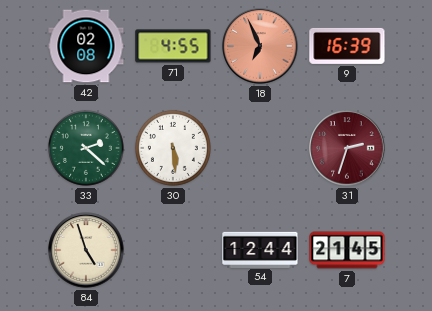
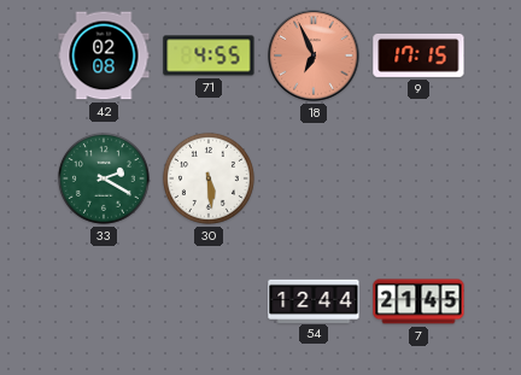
9: 16:39 -> 17:15
33: 2:22 -> 2:20
31: 2:33 -> none
84: 4:57 -> none
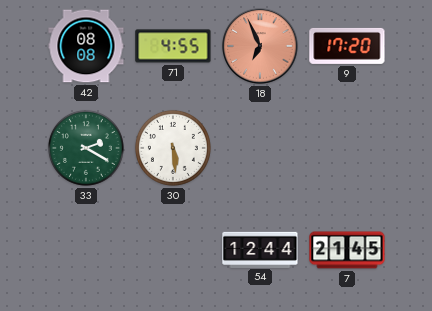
42: 02:08 -> 08:08
9: 17:15 -> 17:20
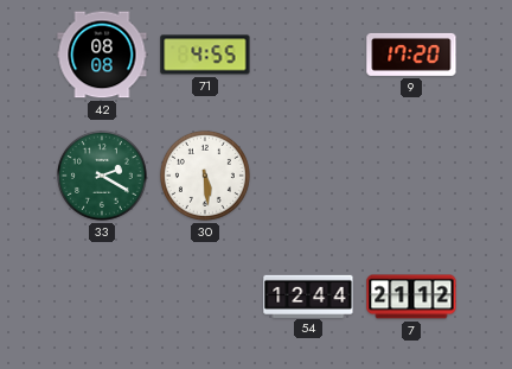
18: 6:56 -> none
7: 21:45 -> 21:12
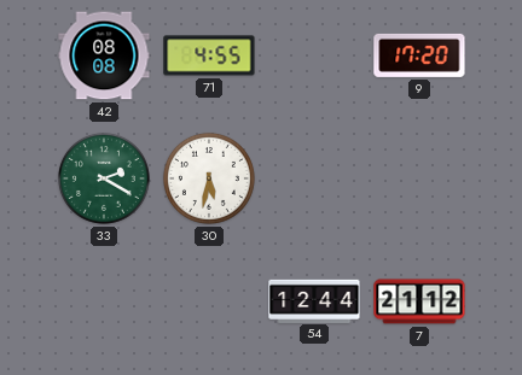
30: 5:29 -> 5:32
